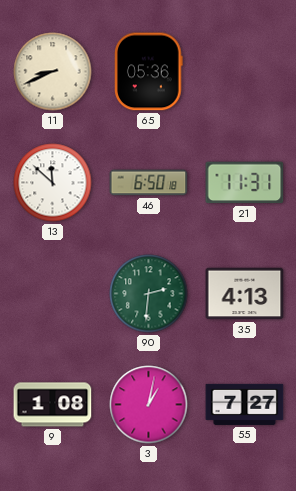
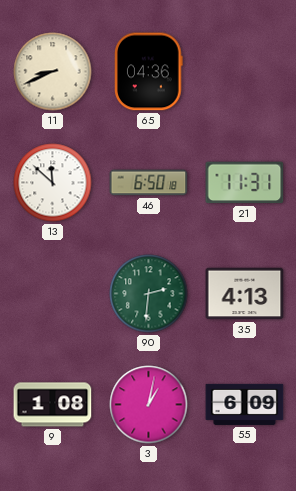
65: 05:36 -> 04:36
55: 7:27 -> 6:09
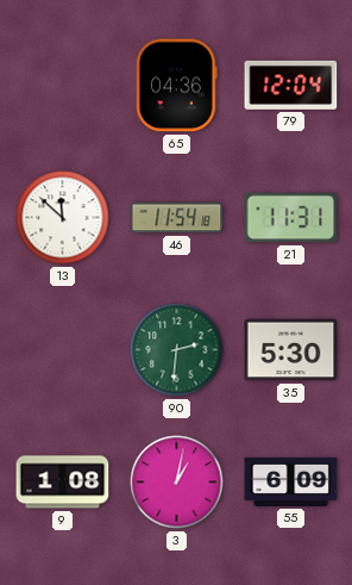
11: 8:41 -> none
79: none -> 12:04
46: 6:50 -> 11:54
35: 4:13 -> 5:30
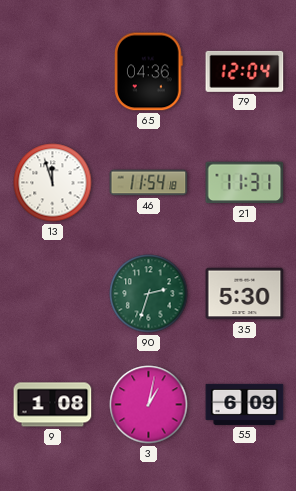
13: 11:52 -> 11:57
90: 2:31 -> 2:33
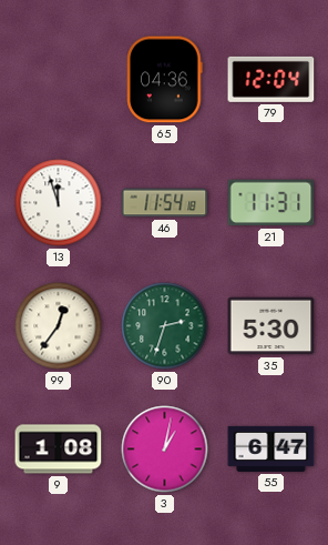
99: none -> 12:36
55: 6:09 -> 6:47
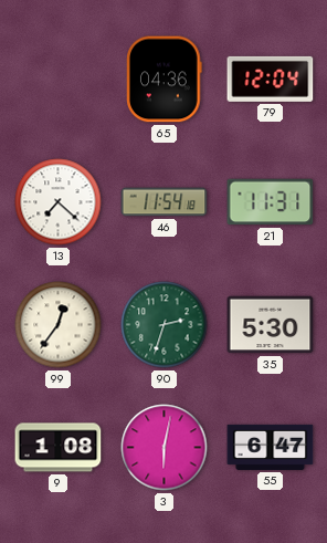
13: 11:57 -> 7:22
3: 1:02 -> 6:02
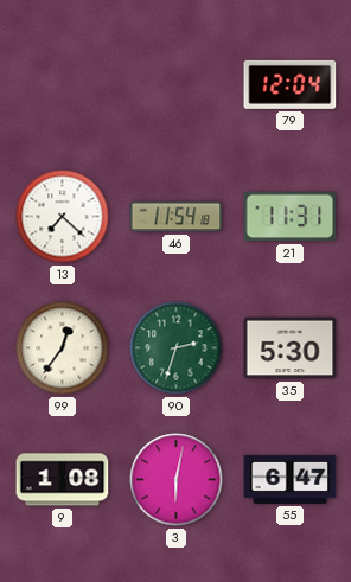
65: 04:36 -> none
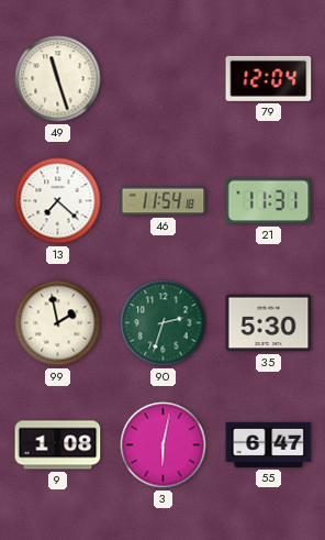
49: none -> 11:27
99: 12:36 -> 1:58
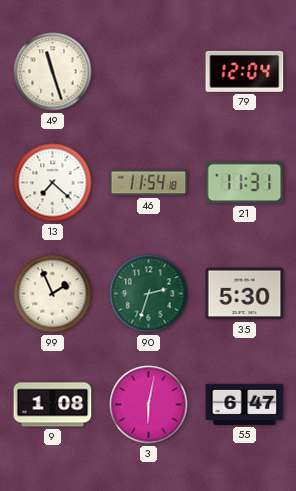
99: 1:58 -> 1:56
